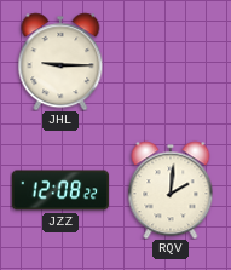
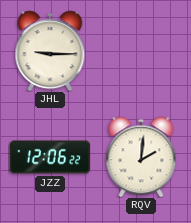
JZZ: 12:08 -> 12:06
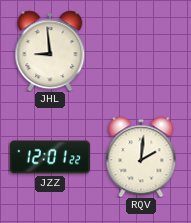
JHL: 9:15 -> 8:59
JZZ: 12:06 -> 12:01
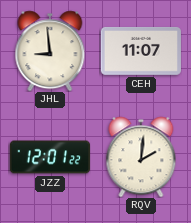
CEH: none -> 11:07
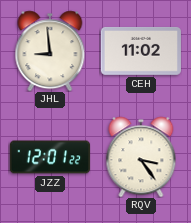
CEH: 11:07 -> 11:02
RQV: 2:01 -> 3:24
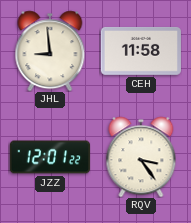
CEH: 11:02 -> 11:58
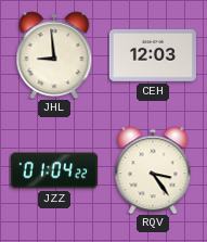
CEH: 11:58 -> 12:03
JZZ: 12:01 -> 01:04
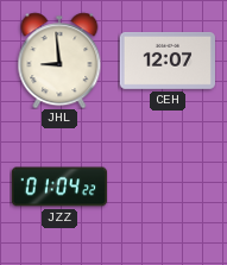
CEH: 12:03 -> 12:07
RQV: 3:24 -> none
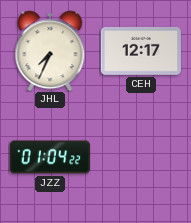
JHL: 8:59 -> 7:34
CEH: 12:07 -> 12:17
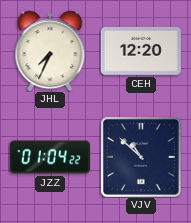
CEH: 12:17 -> 12:20
VJV: none -> 10:52
